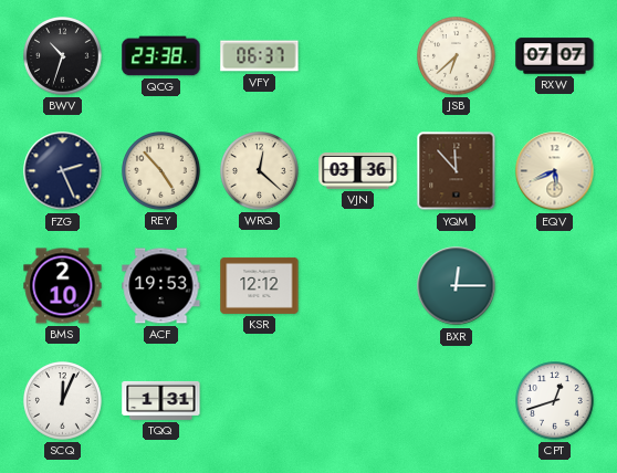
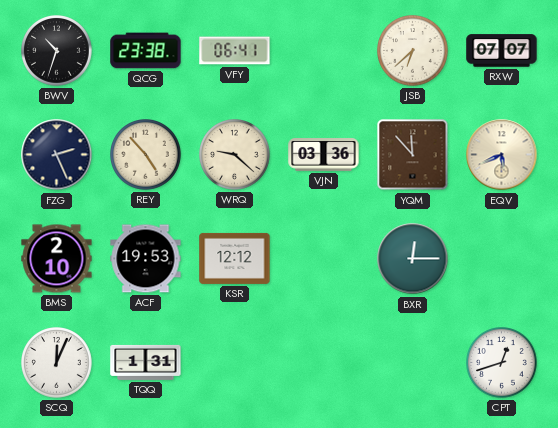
VFY: 06:37 -> 06:41
WRQ: 12:22 -> 9:22
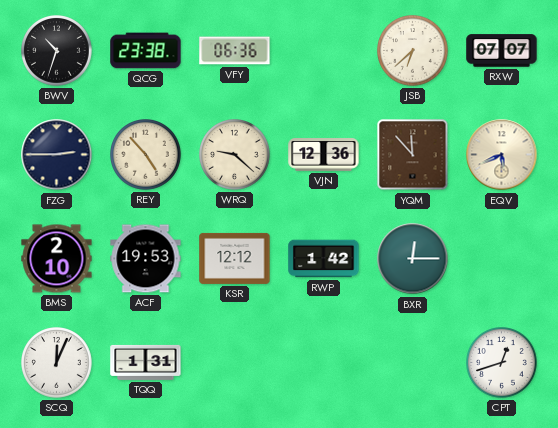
VFY: 06:41 -> 06:36
FZG: 2:26 -> 2:45
VJN: 03:36 -> 12:36
RWP: none -> 1:42
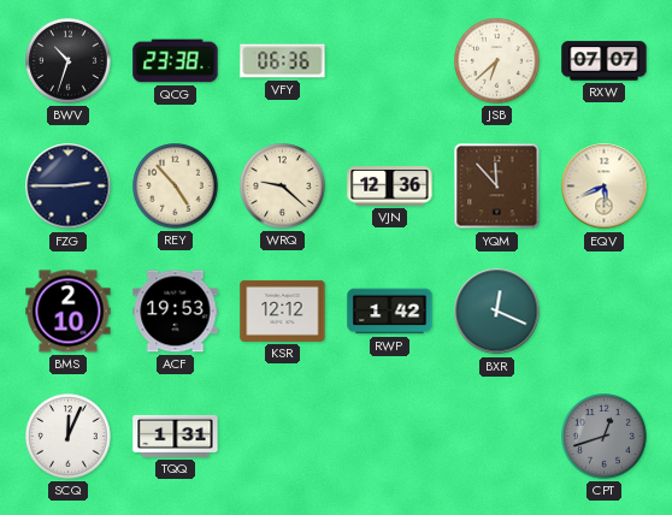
BXR: 12:15 -> 12:19
CPT dial: white -> grey
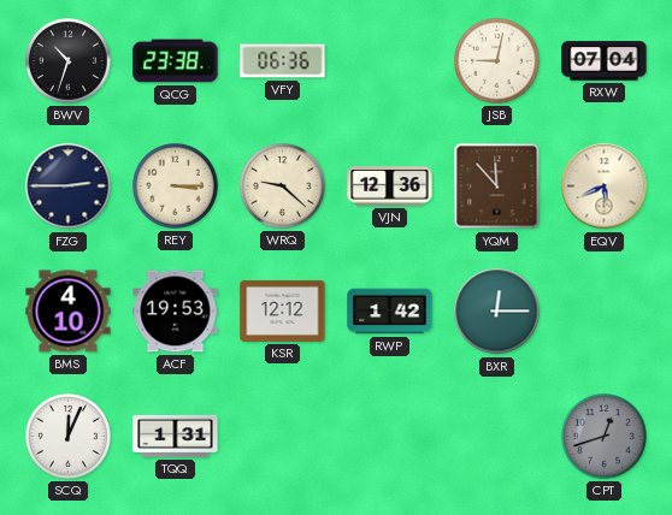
JSB: 6:38 -> 9:02
RXW: 07:07 -> 07:04
REY: 4:53 -> 3:15
BMS: 2:10 -> 4:10
BXR: 12:19 -> 12:15
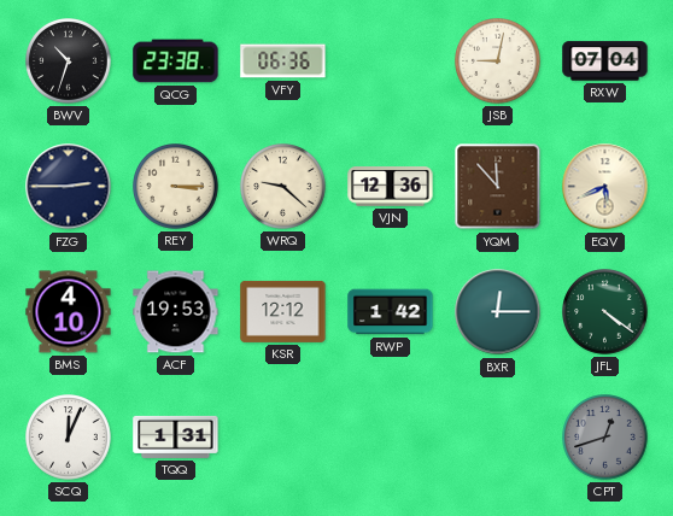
JFL: none -> 4:21
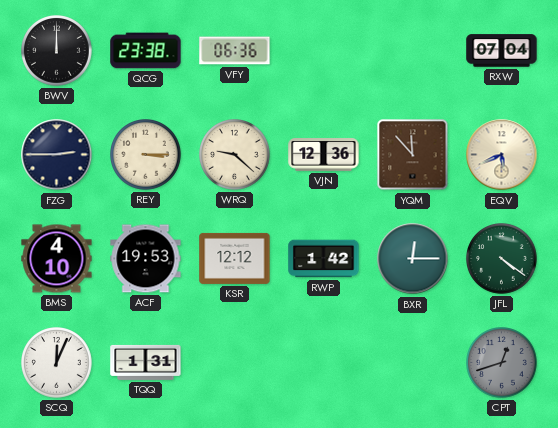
BWV: 10:33 -> 12:00
JSB: 9:02 -> none
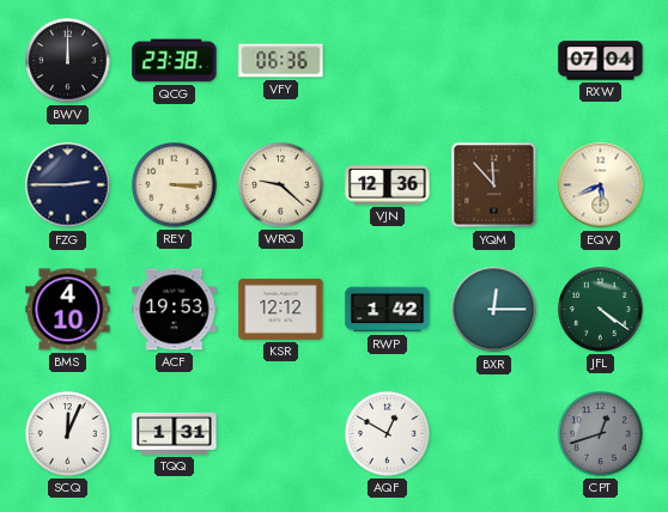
AQF: none -> 12:50
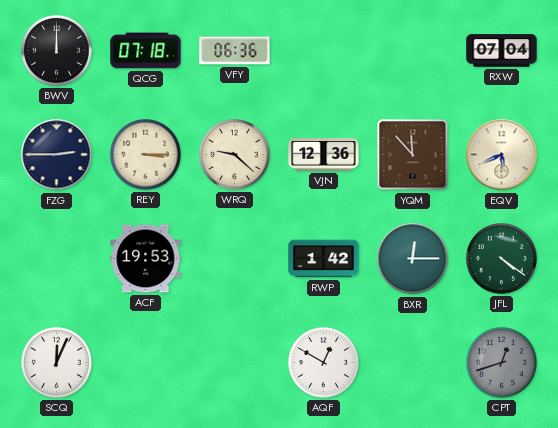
QCG: 23:38 -> 07:18
BMS: 4:10 -> none
KSR: 12:12 -> none
TQQ: 1:31 -> none
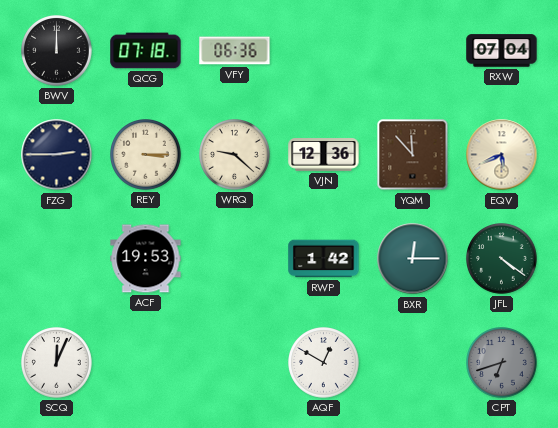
CPT: 12:42 -> 6:42
